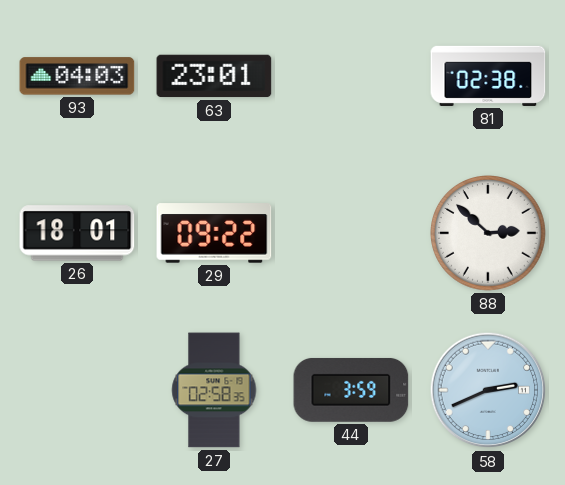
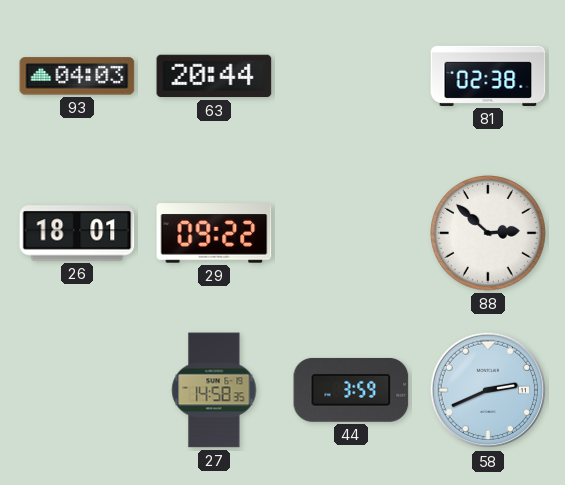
63: 23:01 -> 20:44
27: 02:58 -> 14:58
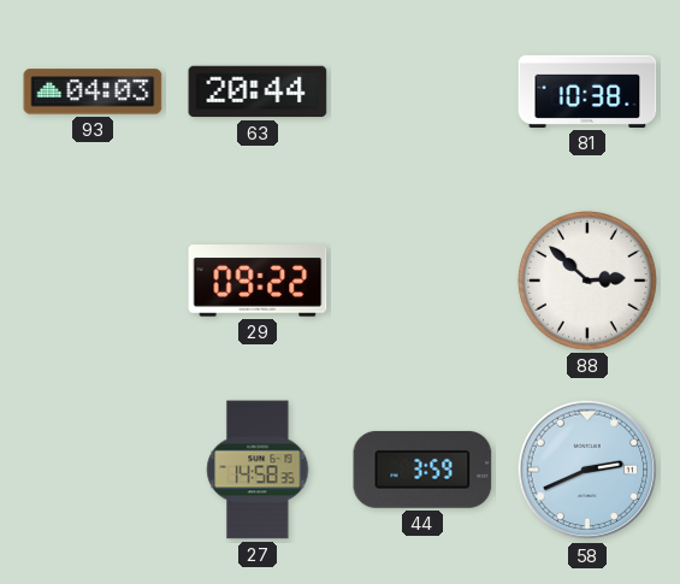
81: 02:38 -> 10:38
26: 18:01 -> none
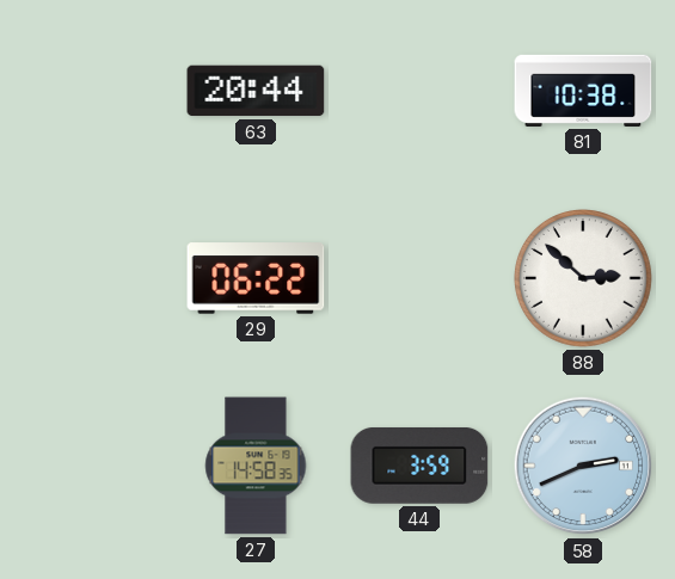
93: 04:03 -> none
29: 09:22 -> 06:22
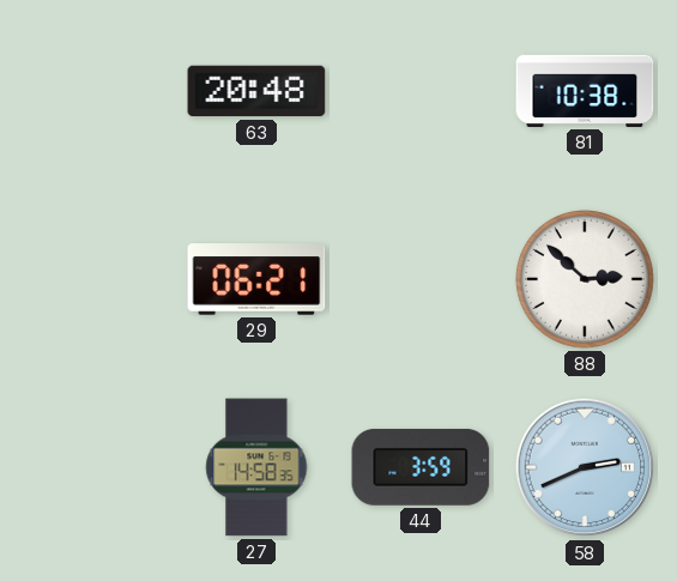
63: 20:44 -> 20:48
29: 06:22 -> 06:21
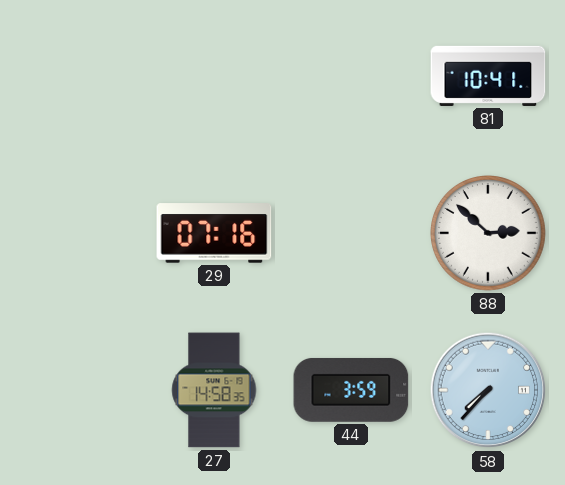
63: 20:48 -> none
81: 10:38 -> 10:41
29: 06:21 -> 07:16
58: 2:41 -> 7:37
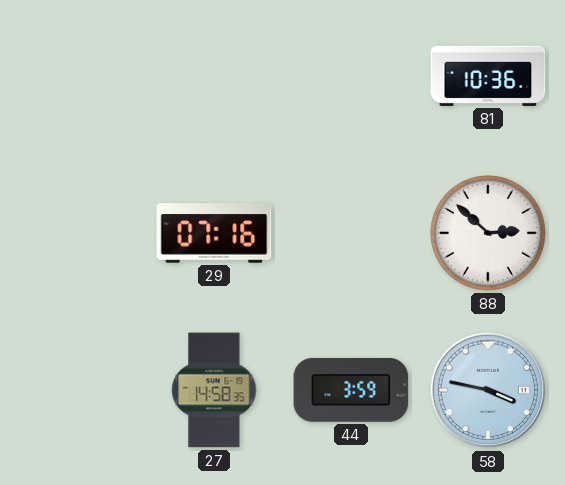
81: 10:41 -> 10:36
58: 7:37 -> 3:47
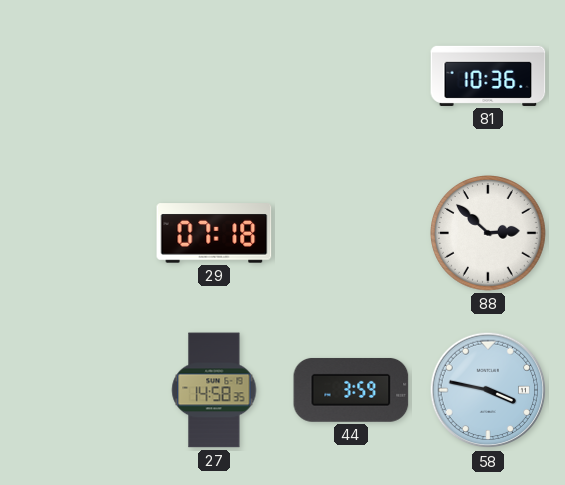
29: 07:16 -> 07:18
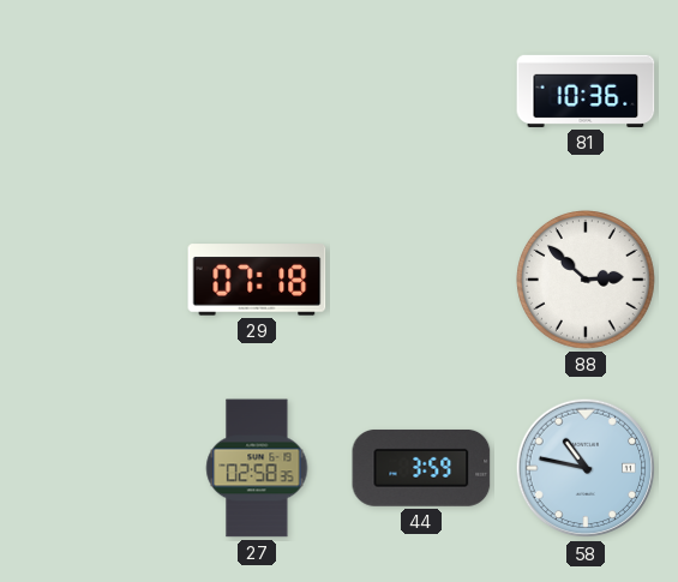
27: 14:58 -> 02:58
58: 3:47 -> 10:47
